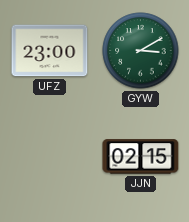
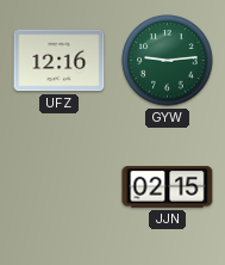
UFZ: 23:00 -> 12:16
GYW: 3:10 -> 9:14
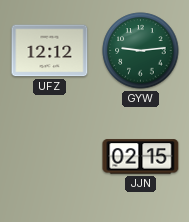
UFZ: 12:16 -> 12:12
